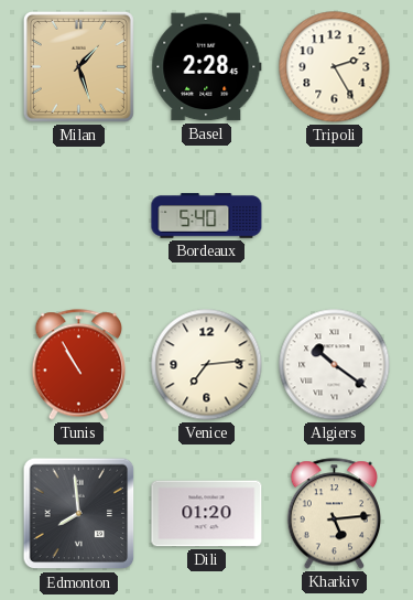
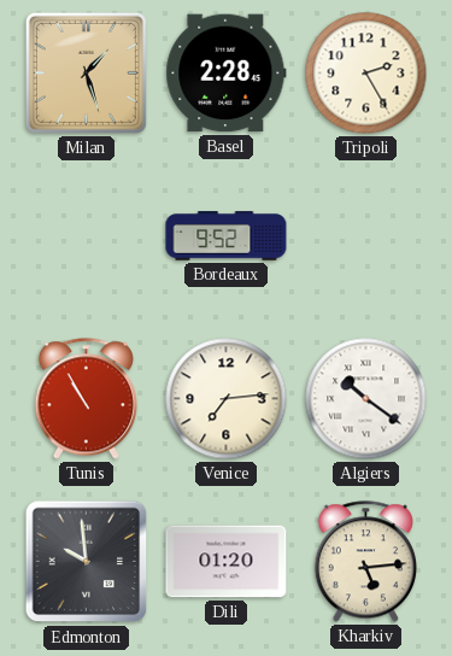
Bordeaux: 5:40 -> 9:52
Edmonton: 7:59 -> 9:59
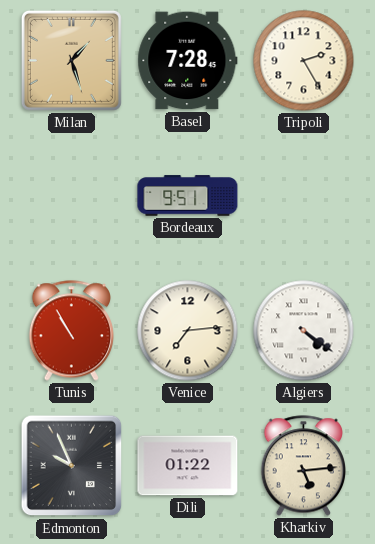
Basel: 2:28 -> 7:28
Bordeaux: 9:52 -> 9:51
Algiers: 10:21 -> 4:21
Edmonton: 9:59 -> 9:56
Dili: 01:20 -> 01:22
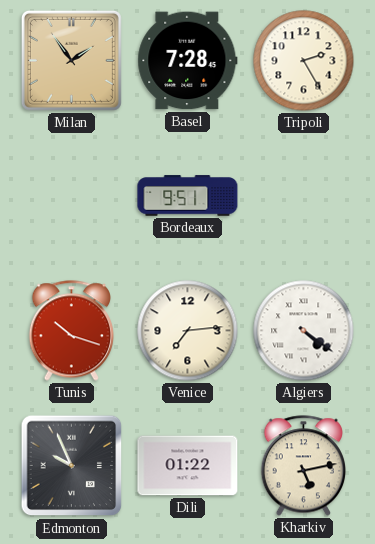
Milan: 1:27 -> 1:54
Tunis: 10:55 -> 10:18
Kharkiv: 5:14 -> 5:13
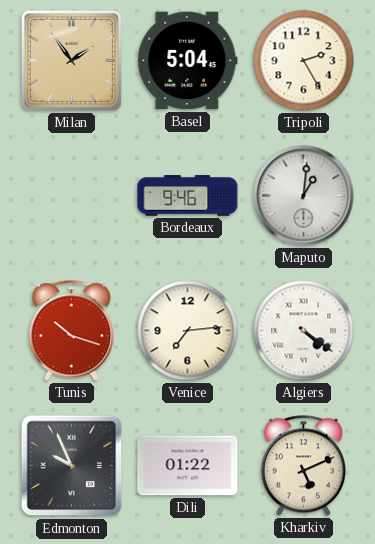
Basel: 7:28 -> 5:04
Bordeaux: 9:51 -> 9:46
Maputo: none -> 1:01
Kharkiv: 5:13 -> 5:11
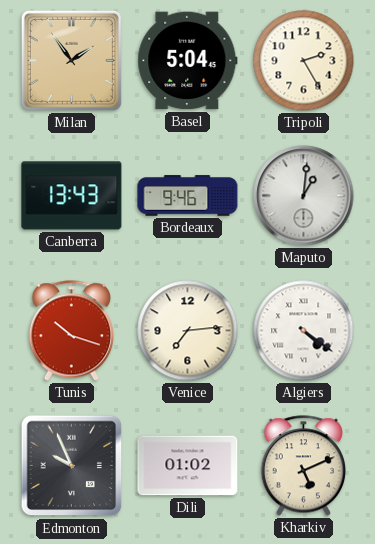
Canberra: none -> 13:43
Dili: 01:22 -> 01:02
